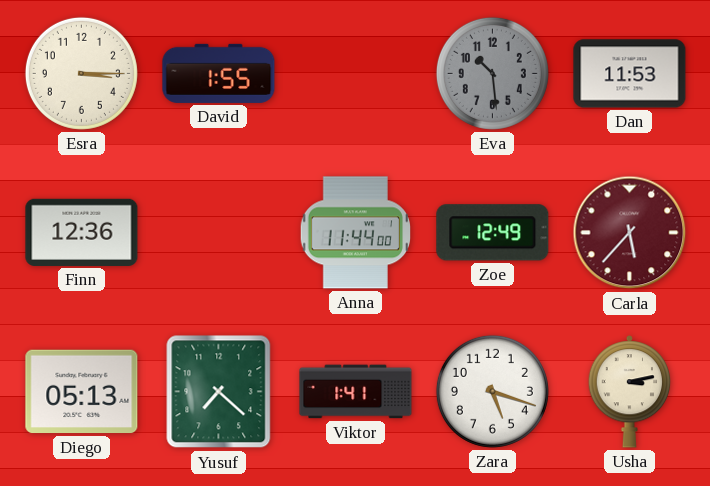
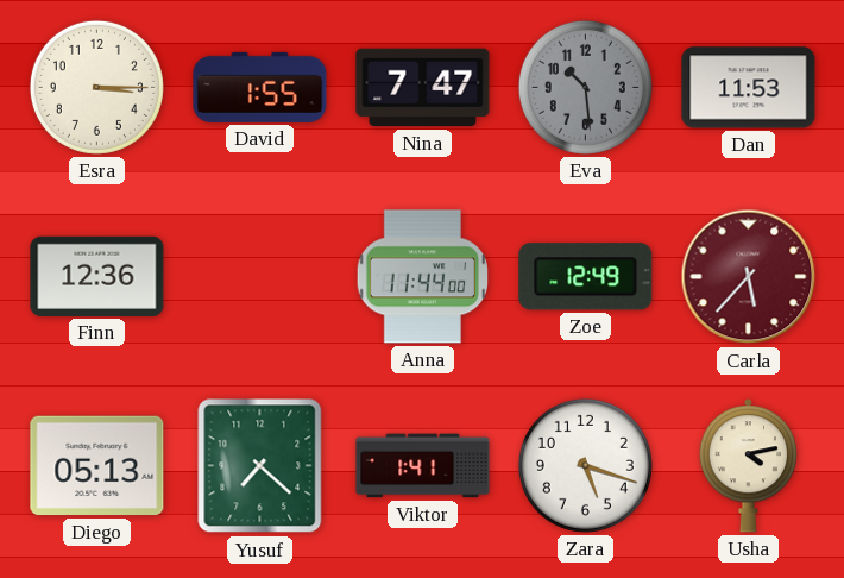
Nina: none -> 7:47
Usha: 3:13 -> 4:13
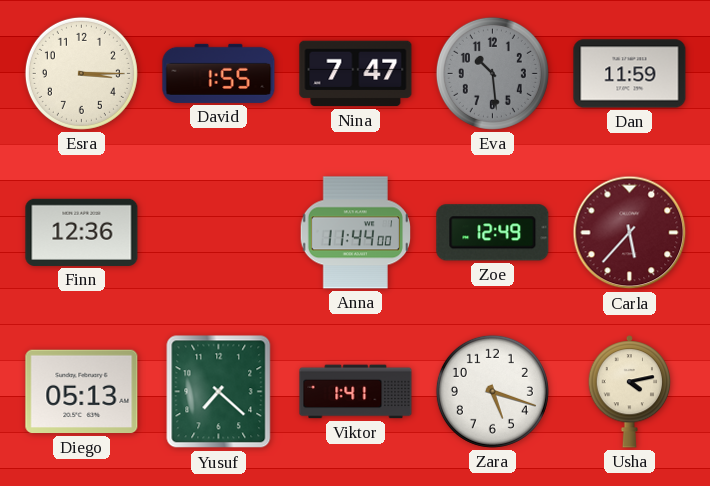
Dan: 11:53 -> 11:59
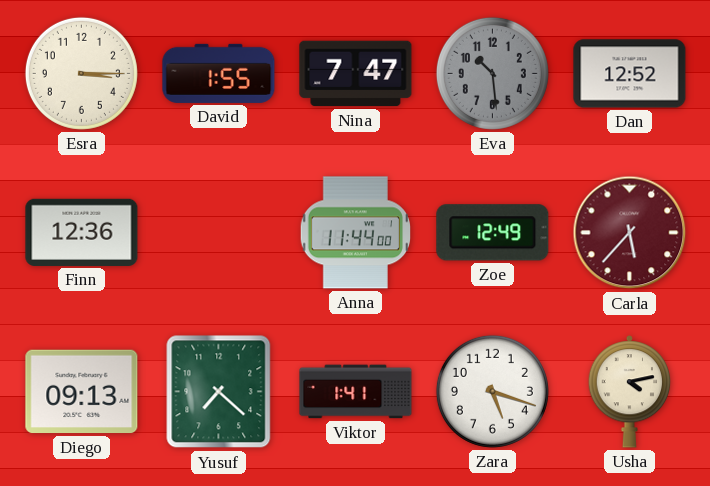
Dan: 11:59 -> 12:52
Diego: 05:13 -> 09:13
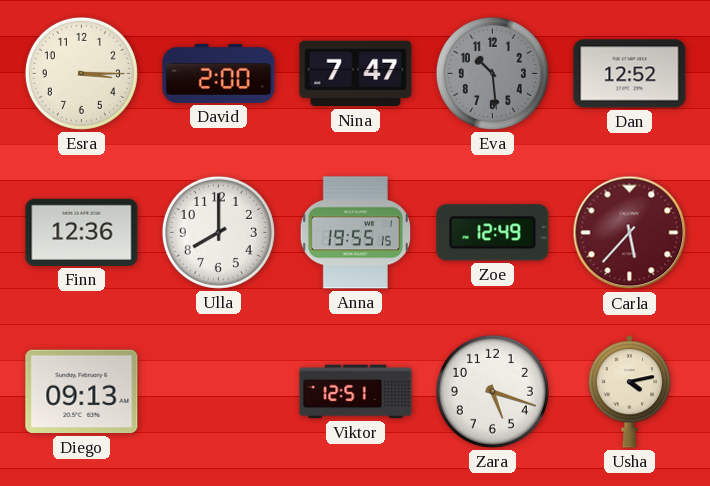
David: 1:55 -> 2:00
Ulla: none -> 8:00
Anna: 11:44 -> 19:55
Yusuf: 7:22 -> none
Viktor: 1:41 -> 12:51
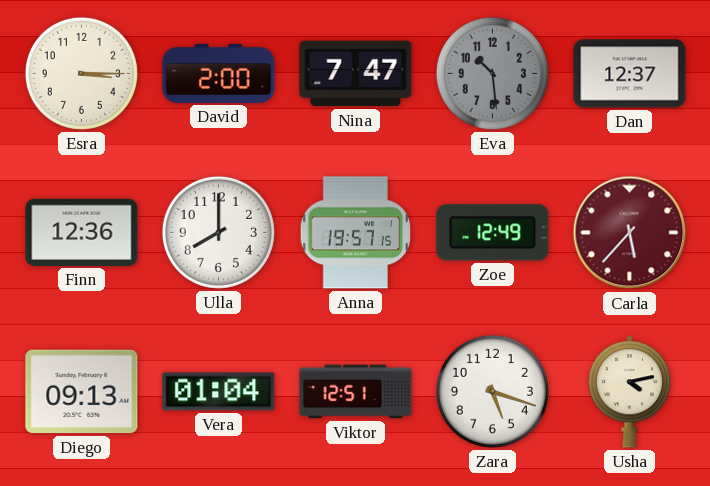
Dan: 12:52 -> 12:37
Anna: 19:55 -> 19:57
Vera: none -> 01:04
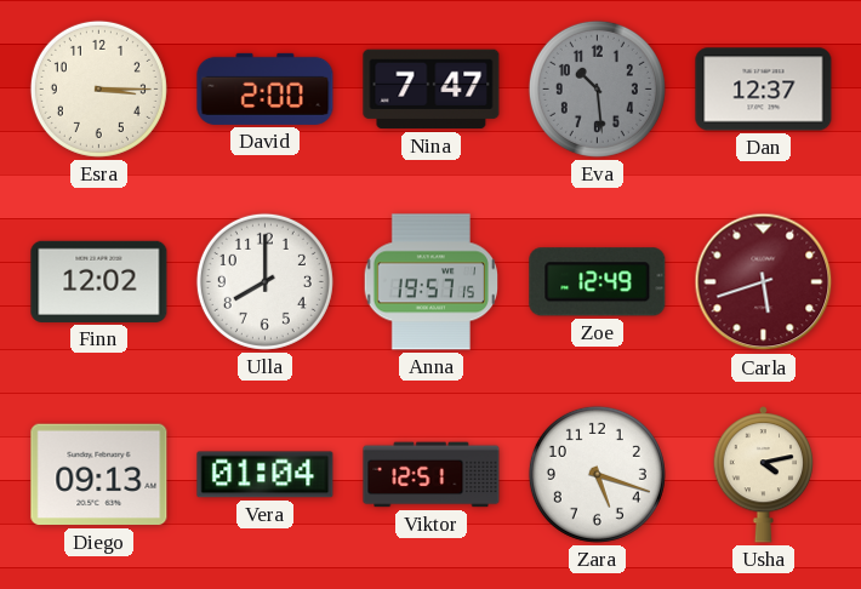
Finn: 12:36 -> 12:02
Carla: 5:37 -> 5:42
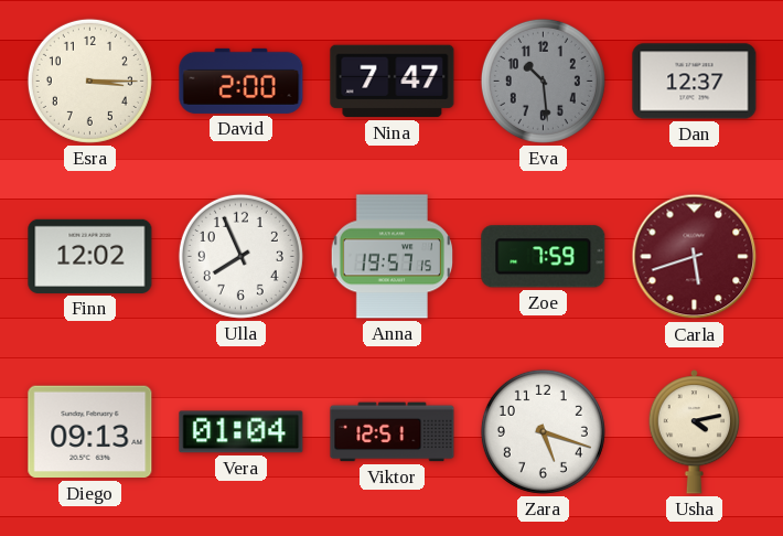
Ulla: 8:00 -> 7:56
Zoe: 12:49 -> 7:59
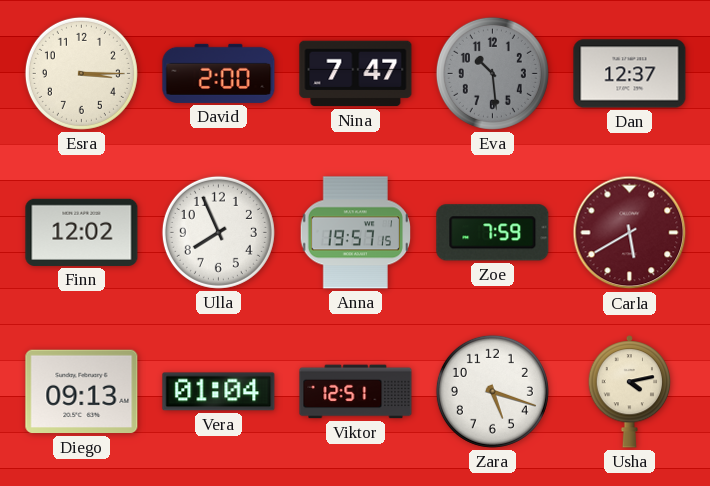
Carla: 5:42 -> 5:40
